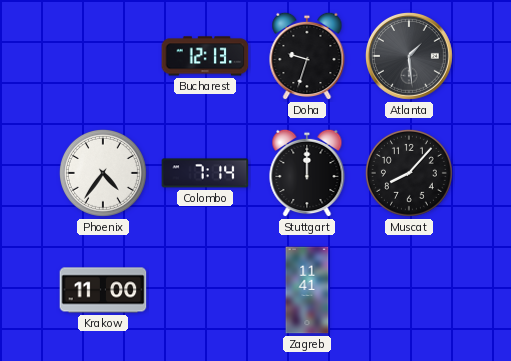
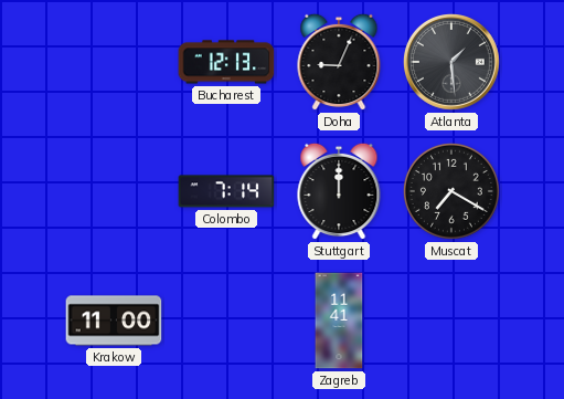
Doha: 9:33 -> 9:04
Phoenix: 4:36 -> none
Muscat: 8:07 -> 7:20
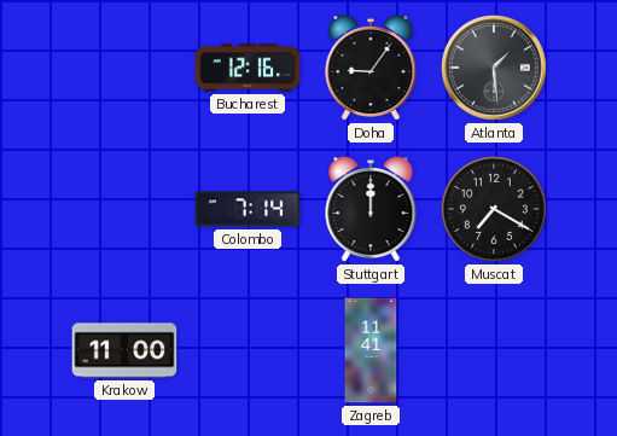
Bucharest: 12:13 -> 12:16
Doha: 9:04 -> 9:06
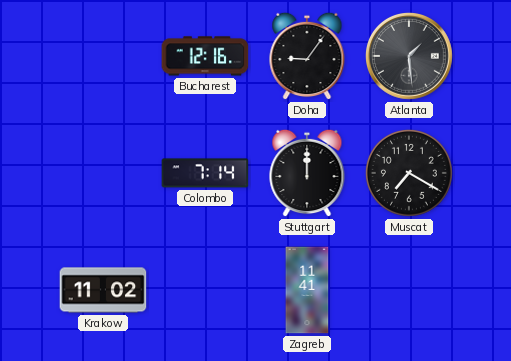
Krakow: 11:00 -> 11:02
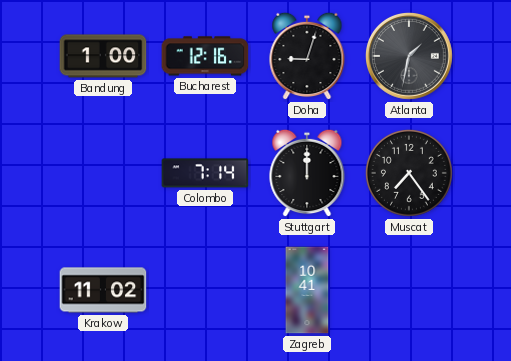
Bandung: none -> 1:00
Doha: 9:06 -> 9:03
Atlanta: 1:29 -> 1:32
Muscat: 7:20 -> 7:24
Zagreb: 11:41 -> 10:41
